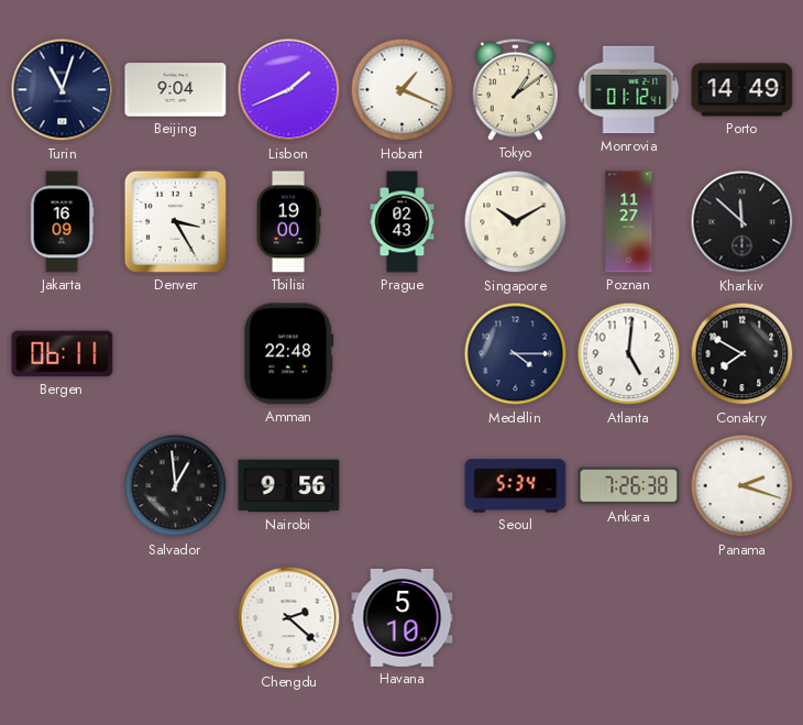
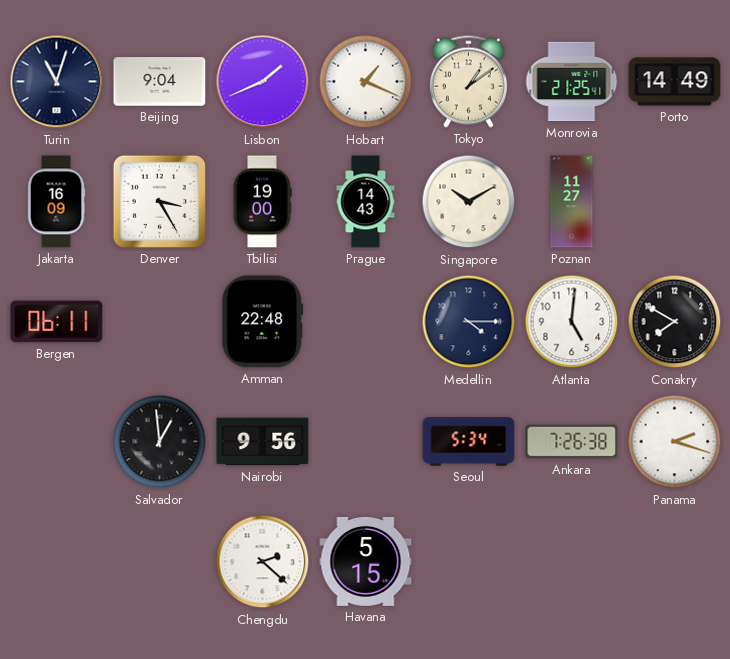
Monrovia: 01:12 -> 21:25
Prague: 02:43 -> 14:43
Kharkiv: 11:52 -> none
Havana: 5:10 -> 5:15
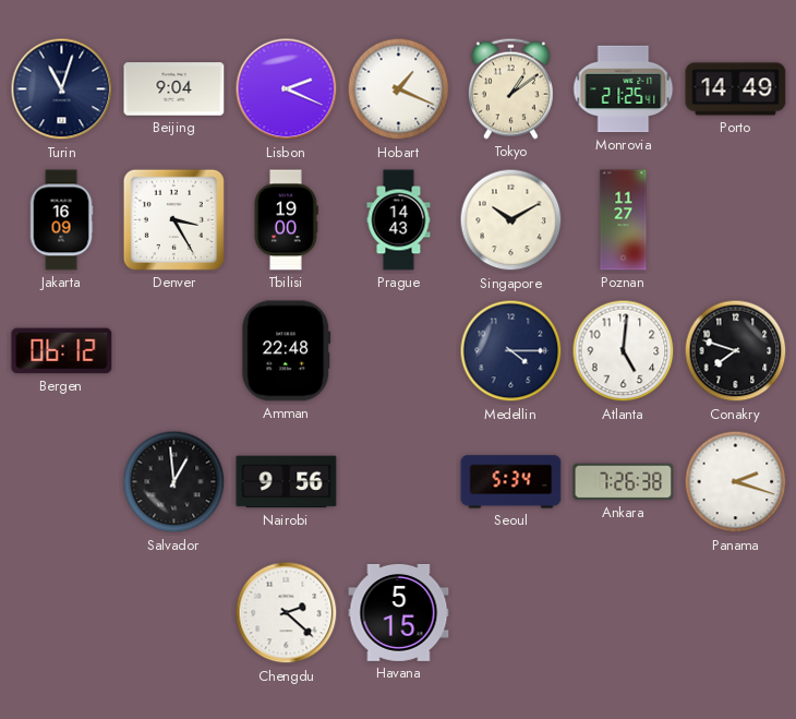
Lisbon: 1:41 -> 2:19
Bergen: 06:11 -> 06:12
Conakry: 7:50 -> 7:48
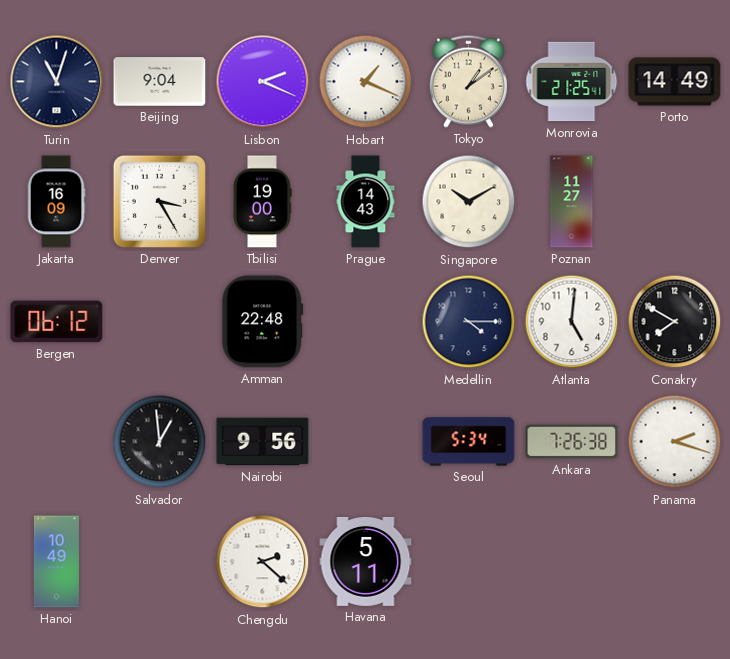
Conakry: 7:48 -> 7:50
Hanoi: none -> 10:49
Havana: 5:15 -> 5:11
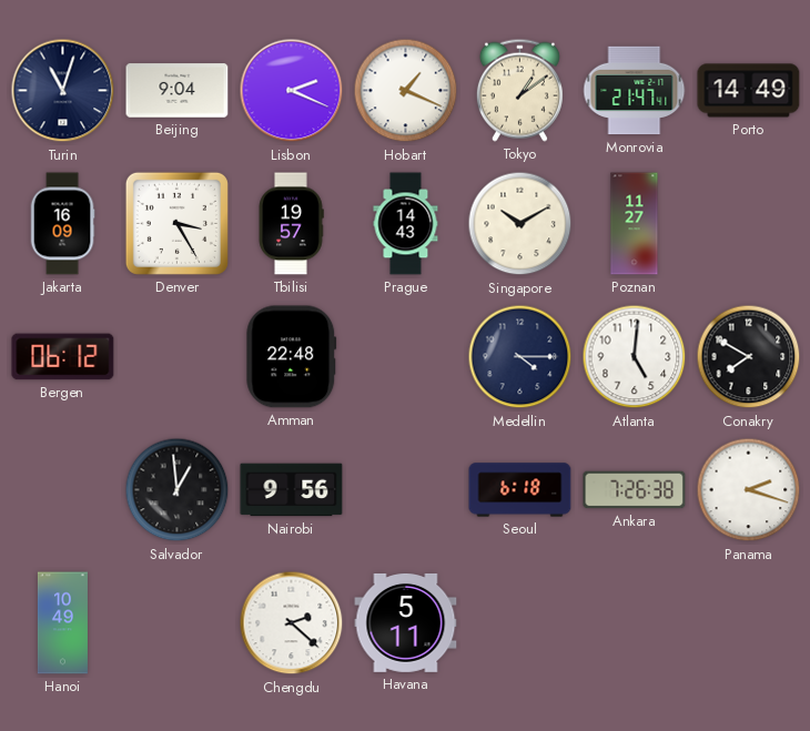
Monrovia: 21:25 -> 21:47
Tbilisi: 19:00 -> 19:57
Seoul: 5:34 -> 6:18
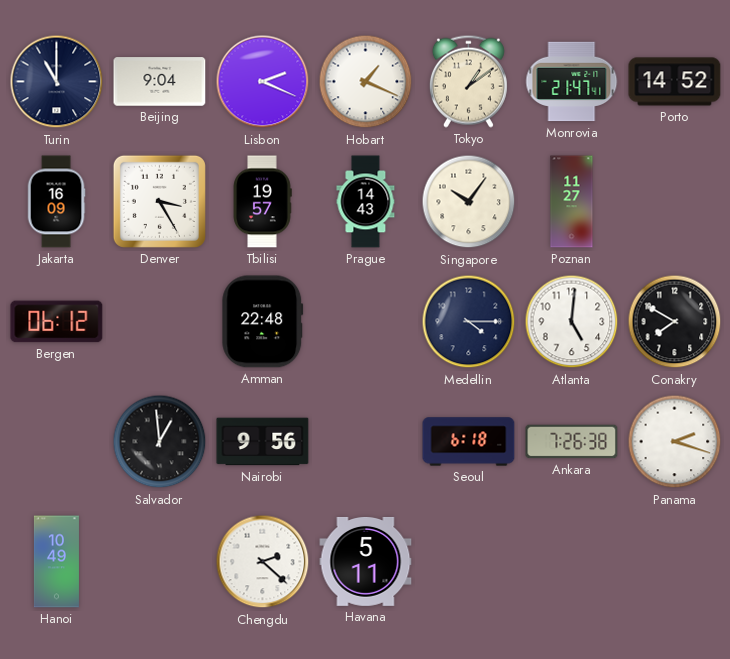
Turin: 11:03 -> 11:00
Porto: 14:49 -> 14:52
Singapore: 10:10 -> 10:06
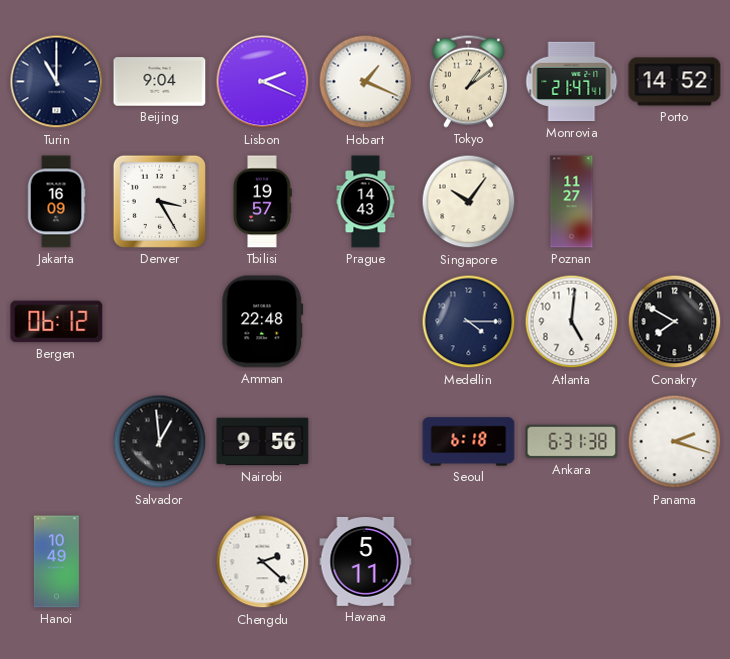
Ankara: 7:26 -> 6:31
